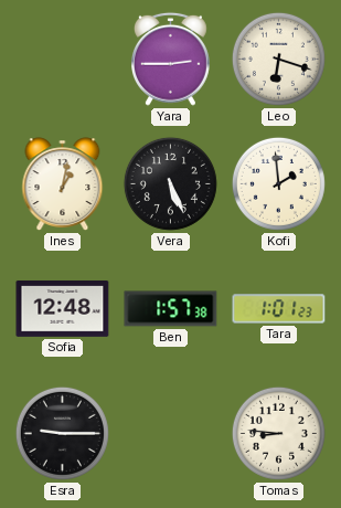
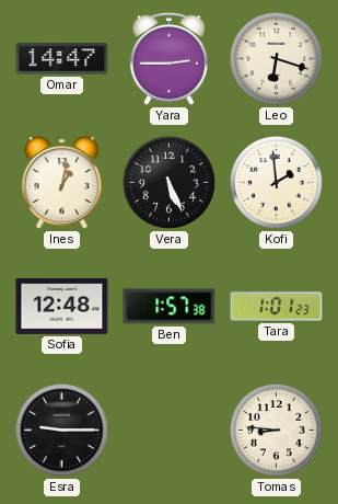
Omar: none -> 14:47
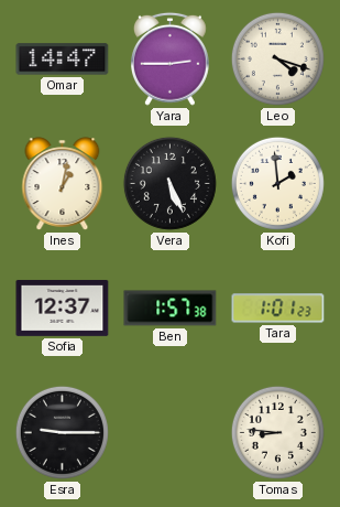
Leo: 6:18 -> 4:18
Sofia: 12:48 -> 12:37
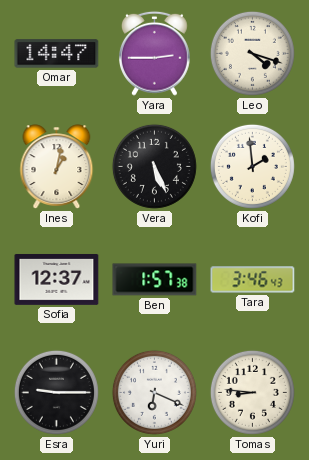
Tara: 1:01 -> 3:46
Yuri: none -> 6:19
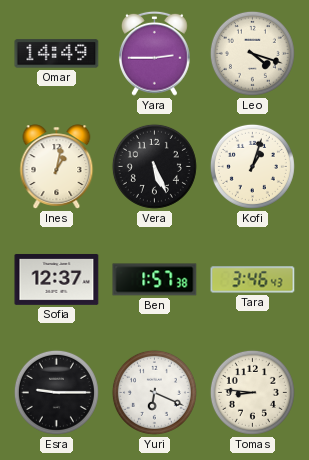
Omar: 14:47 -> 14:49
Kofi: 1:59 -> 1:03
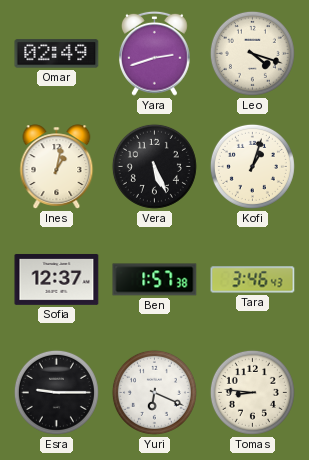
Omar: 14:49 -> 02:49
Yara: 2:45 -> 2:42
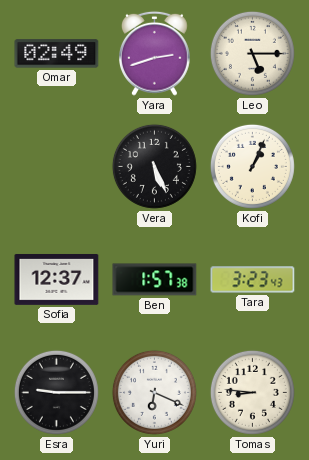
Leo: 4:18 -> 5:15
Ines: 1:02 -> none
Kofi: 1:03 -> 1:04
Tara: 3:46 -> 3:23
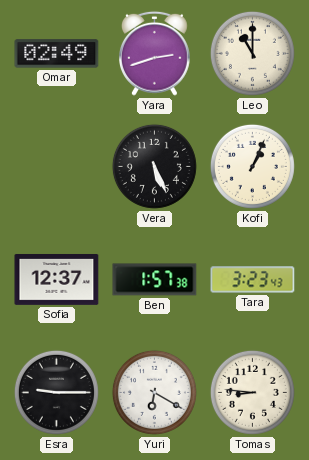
Leo: 5:15 -> 11:00
Yuri: 6:19 -> 6:20
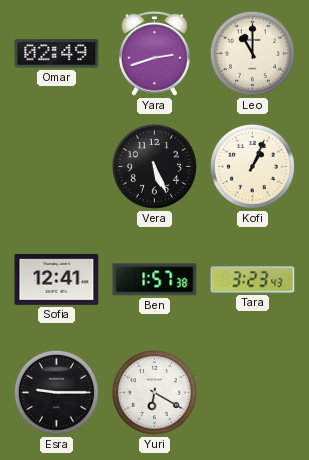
Sofia: 12:37 -> 12:41
Tomas: 8:46 -> none
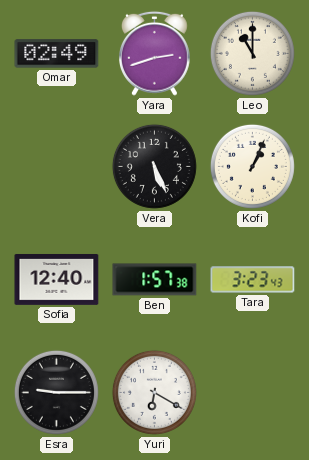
Sofia: 12:41 -> 12:40
